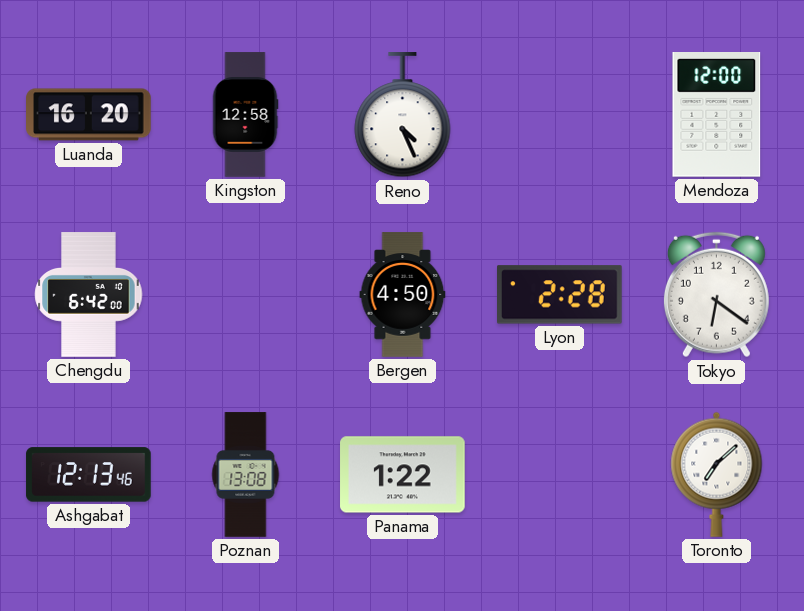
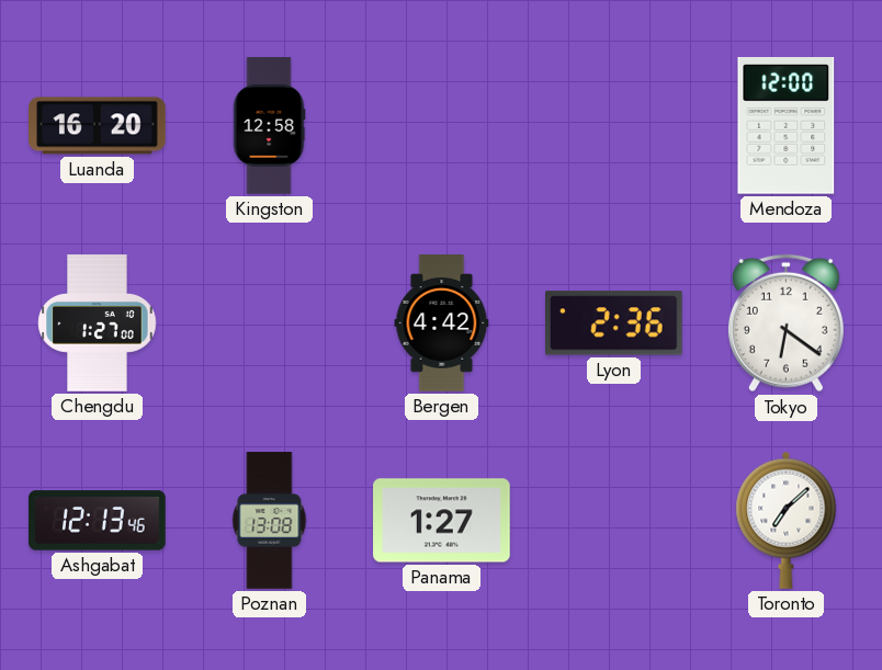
Reno: 4:26 -> none
Chengdu: 6:42 -> 1:27
Bergen: 4:50 -> 4:42
Lyon: 2:28 -> 2:36
Panama: 1:22 -> 1:27
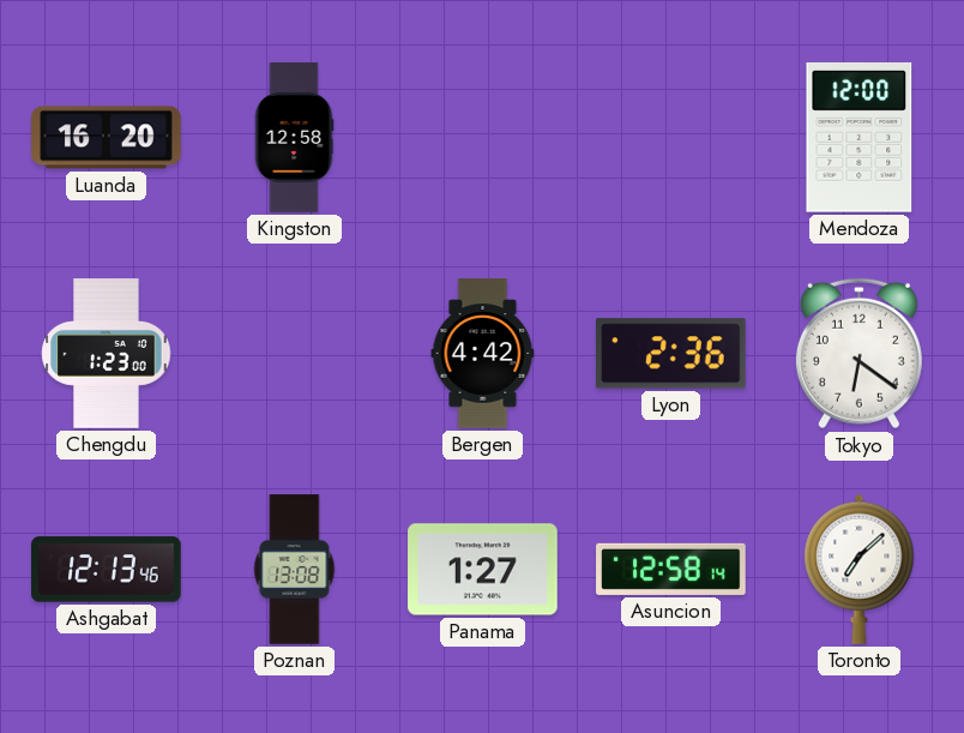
Chengdu: 1:27 -> 1:23
Asuncion: none -> 12:58
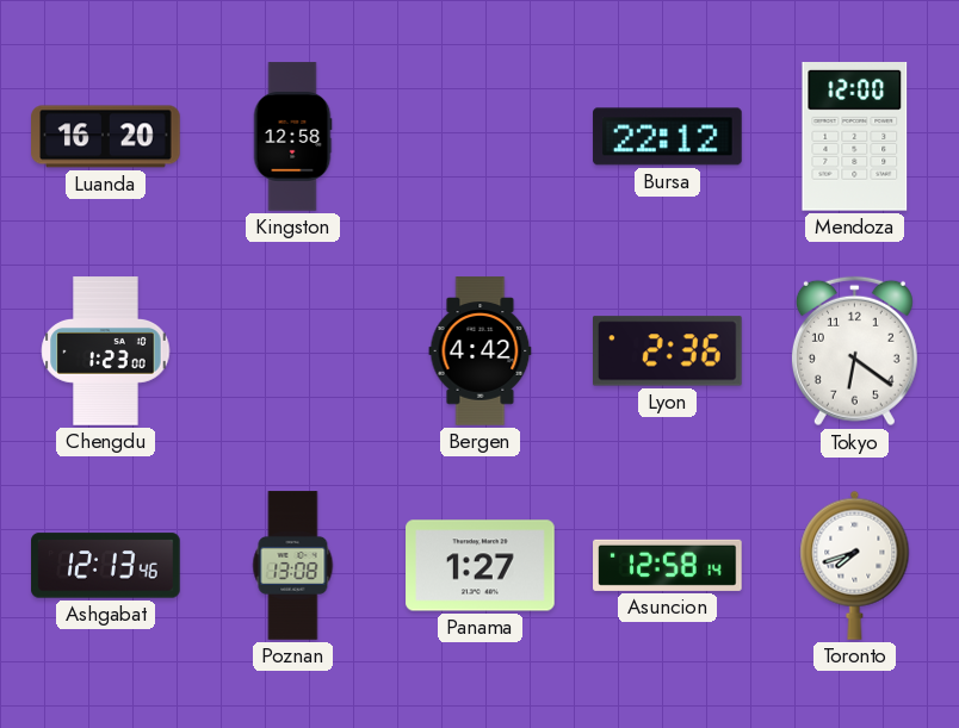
Bursa: none -> 22:12
Toronto: 7:08 -> 7:42
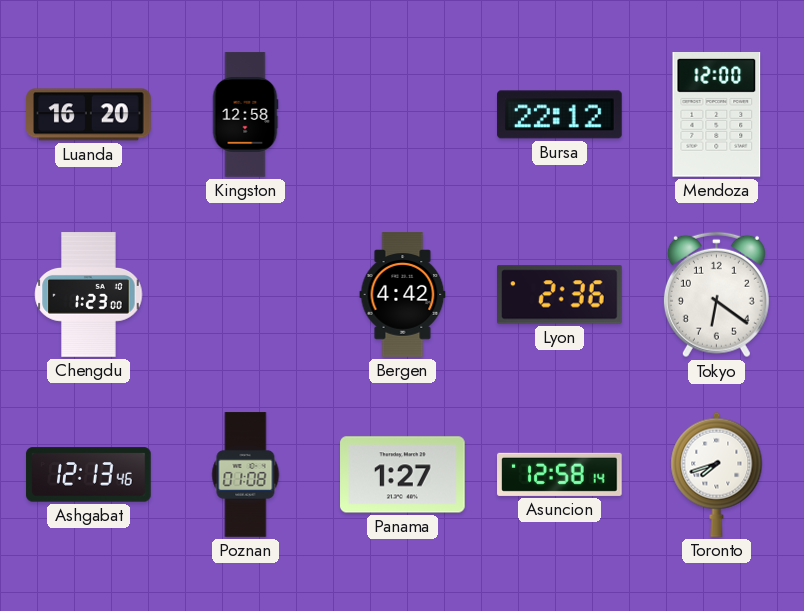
Poznan: 13:08 -> 01:08
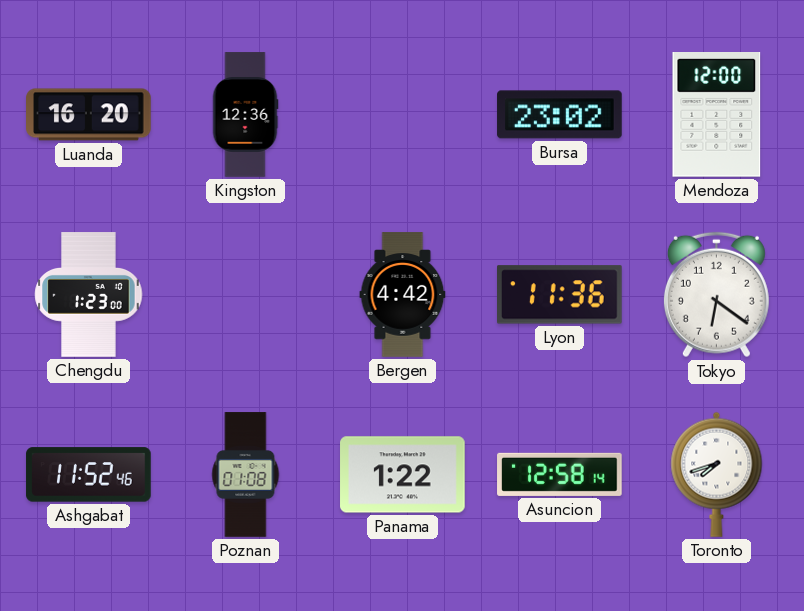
Kingston: 12:58 -> 12:36
Bursa: 22:12 -> 23:02
Lyon: 2:36 -> 11:36
Ashgabat: 12:13 -> 11:52
Panama: 1:27 -> 1:22
